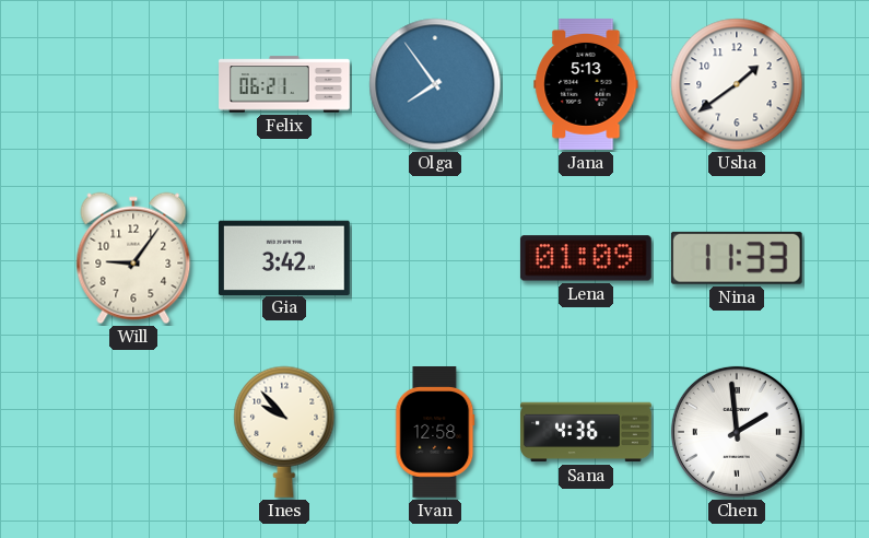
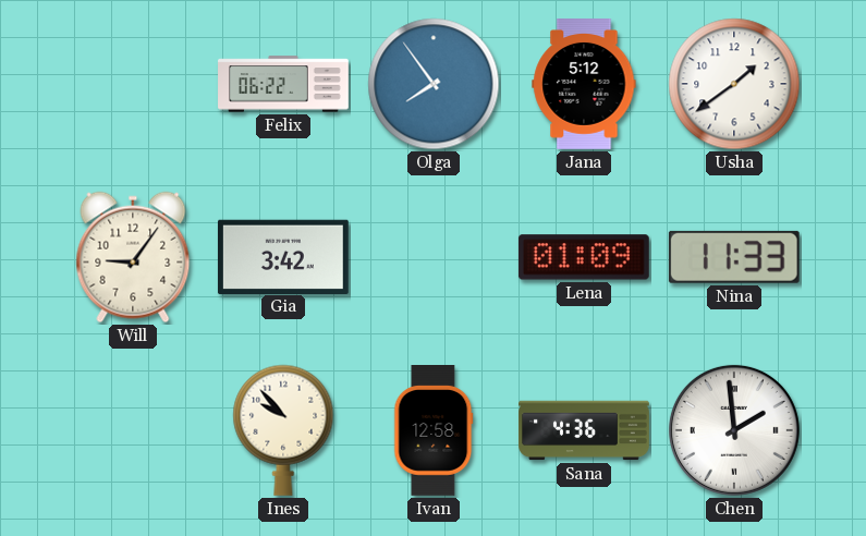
Felix: 06:21 -> 06:22
Jana: 5:13 -> 5:12
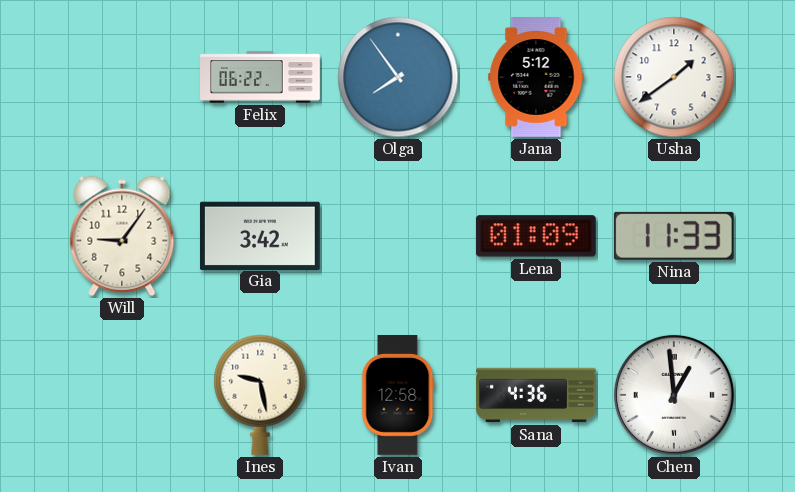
Ines: 9:53 -> 9:28
Chen: 1:59 -> 12:59
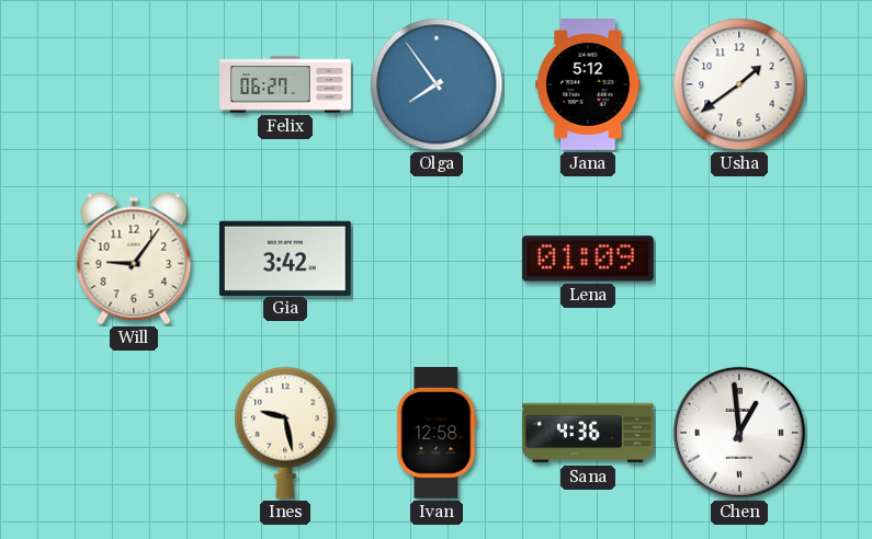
Felix: 06:22 -> 06:27
Nina: 11:33 -> none
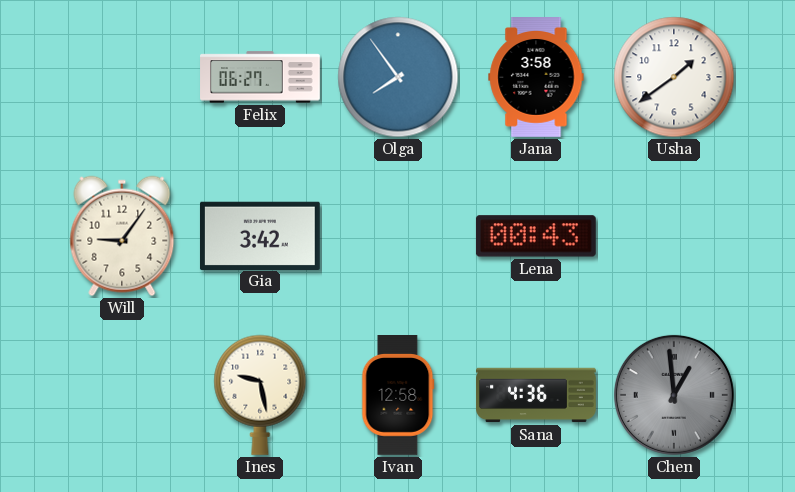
Jana: 5:12 -> 3:58
Lena: 01:09 -> 00:43
Chen dial: white -> grey
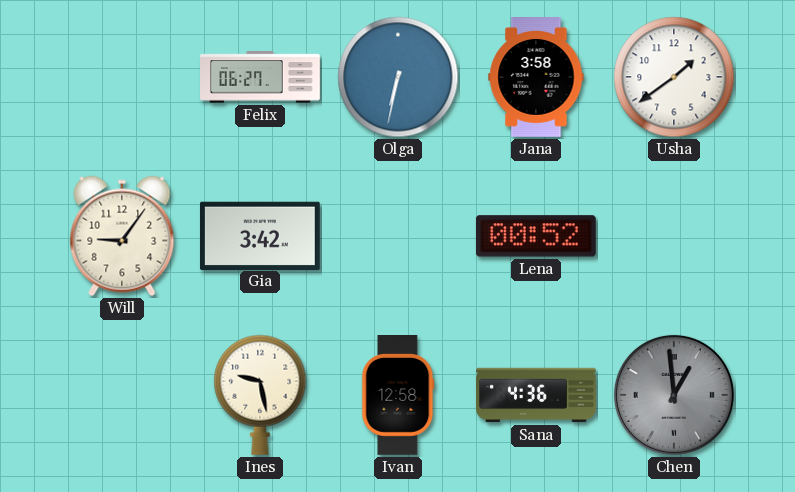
Olga: 7:54 -> 6:32
Lena: 00:43 -> 00:52
